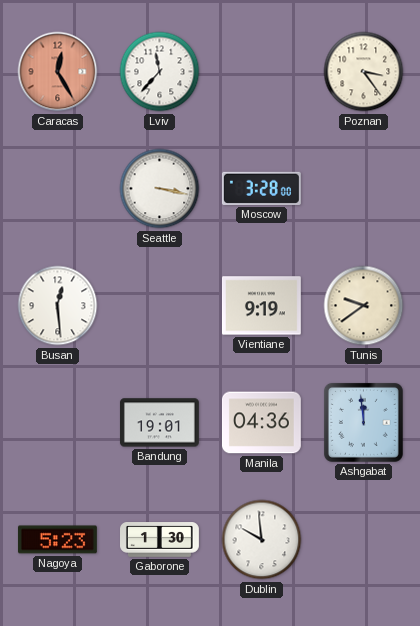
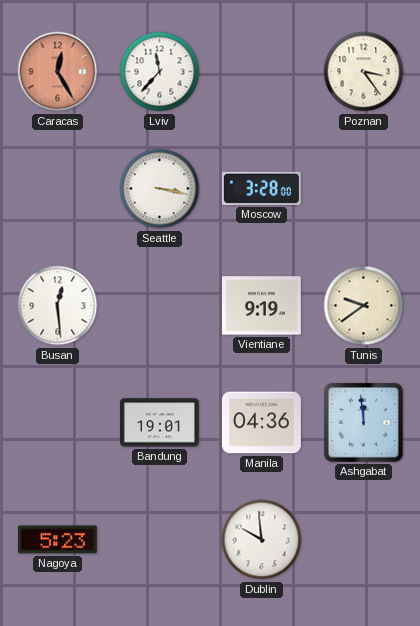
Gaborone: 1:30 -> none
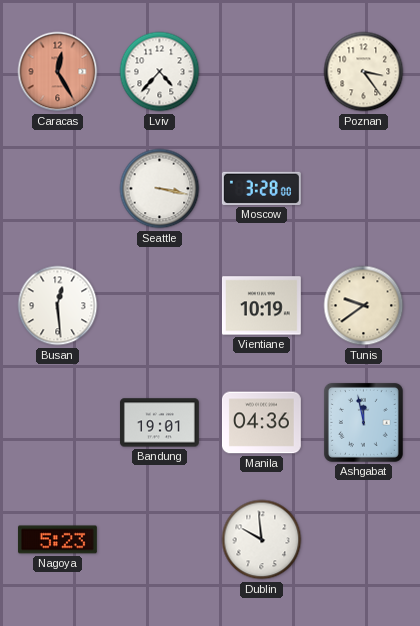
Lviv: 11:37 -> 4:37
Vientiane: 9:19 -> 10:19
Ashgabat: 11:59 -> 11:58
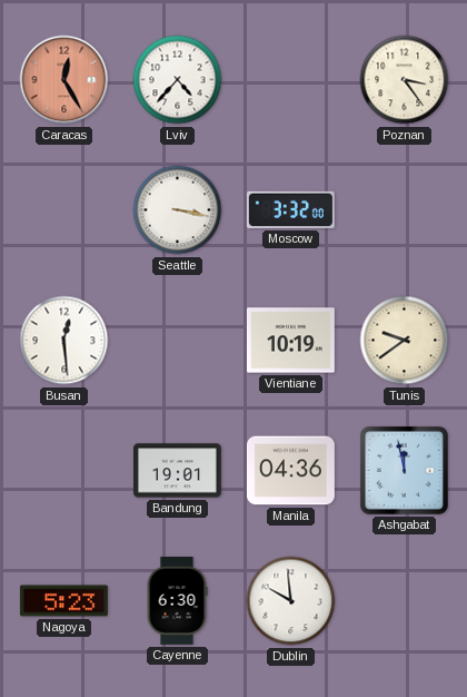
Moscow: 3:28 -> 3:32
Cayenne: none -> 6:30
